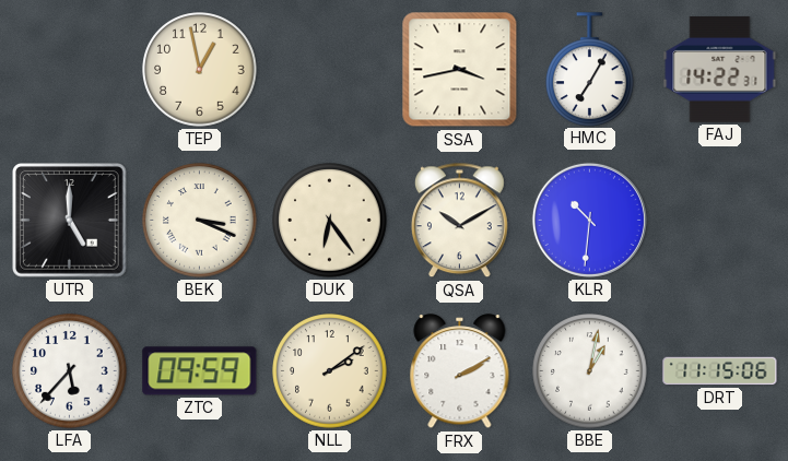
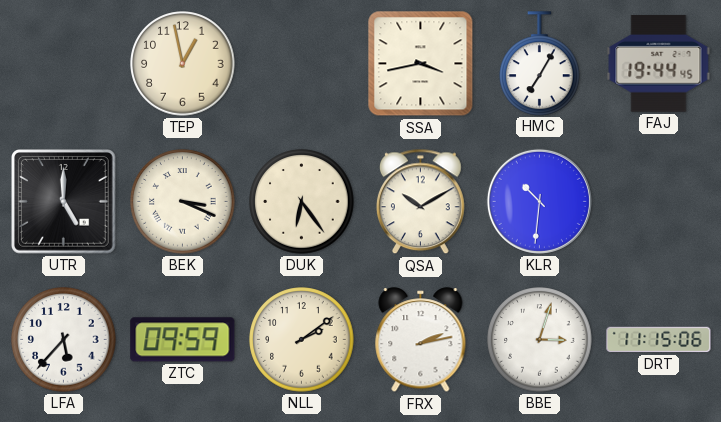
FAJ: 14:22 -> 19:44
FRX: 2:10 -> 2:13
BBE: 1:02 -> 3:03
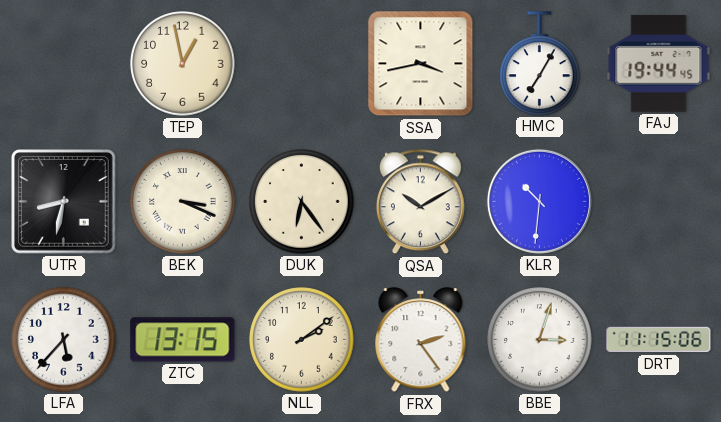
UTR: 5:00 -> 8:32
ZTC: 09:59 -> 13:15
FRX: 2:13 -> 2:24
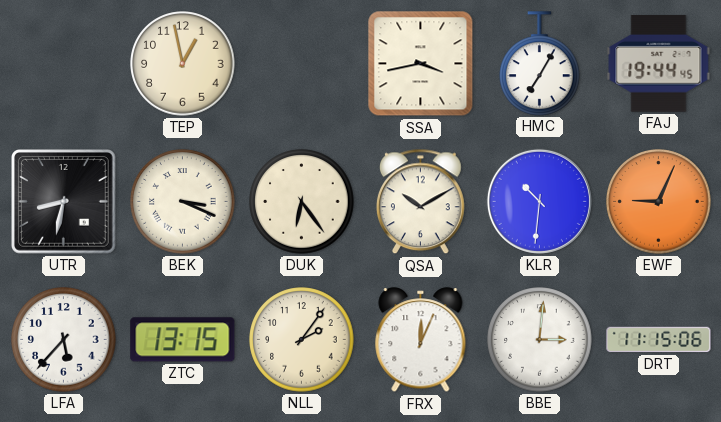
EWF: none -> 9:04
NLL: 2:09 -> 2:06
FRX: 2:24 -> 12:04
BBE: 3:03 -> 3:01
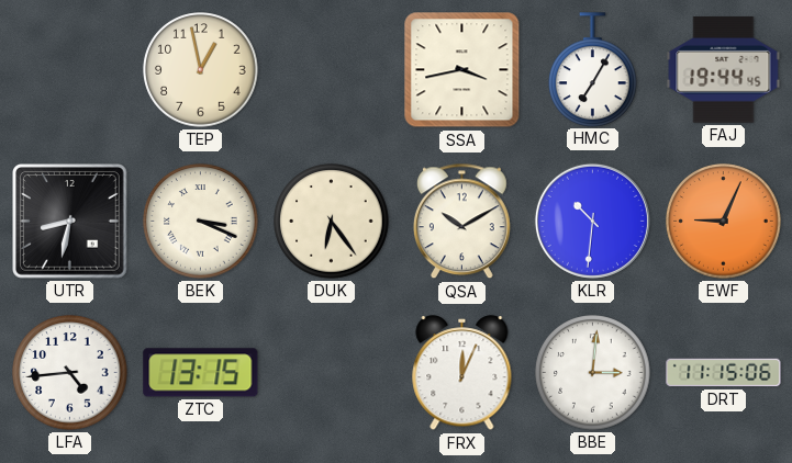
LFA: 5:37 -> 4:44
NLL: 2:06 -> none
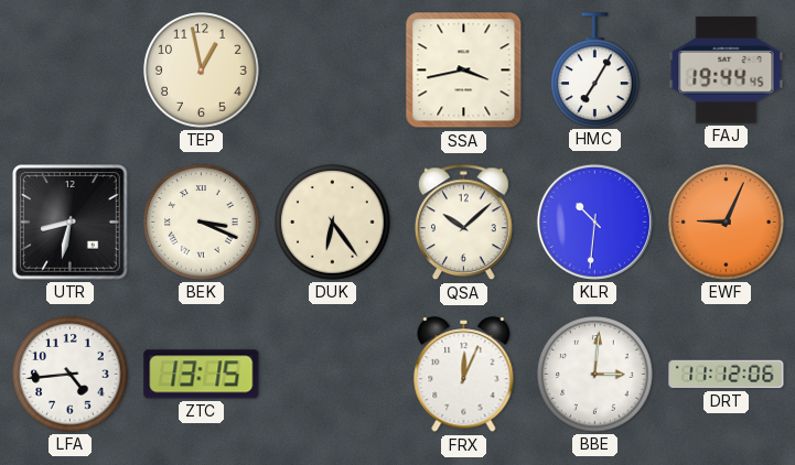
QSA: 10:10 -> 10:08
DRT: 11:15 -> 11:12
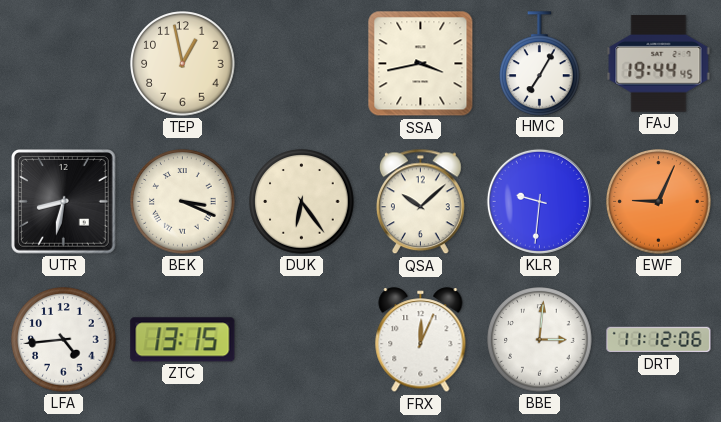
KLR: 10:31 -> 9:31
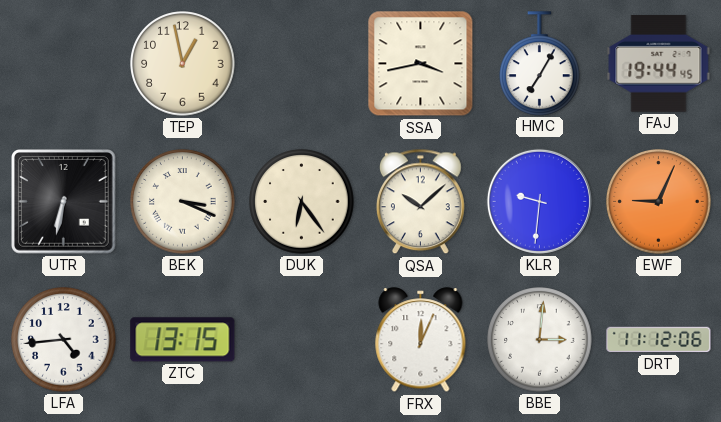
UTR: 8:32 -> 6:32
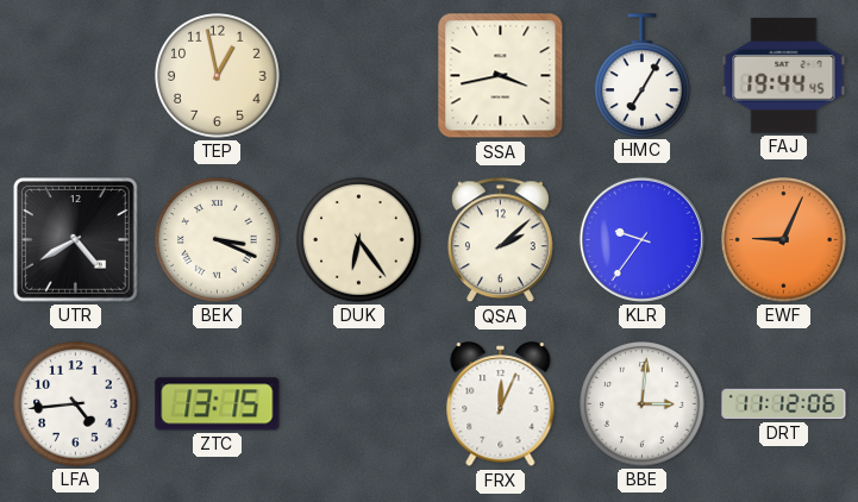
UTR: 6:32 -> 4:40
QSA: 10:08 -> 2:08
KLR: 9:31 -> 9:36
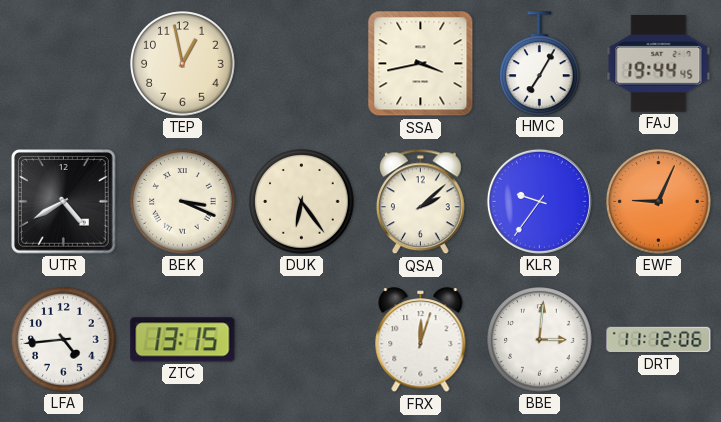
FRX: 12:04 -> 12:03
